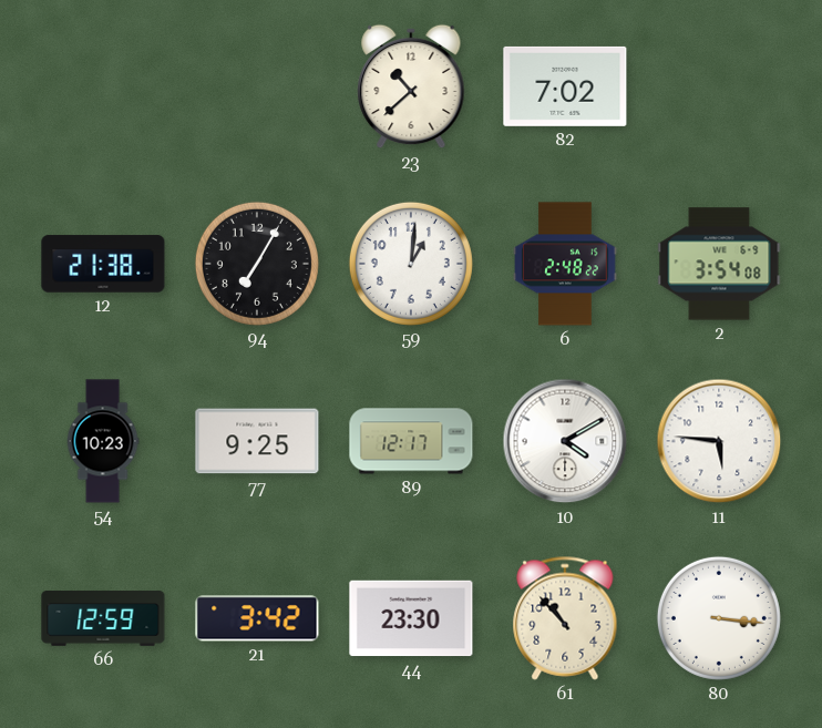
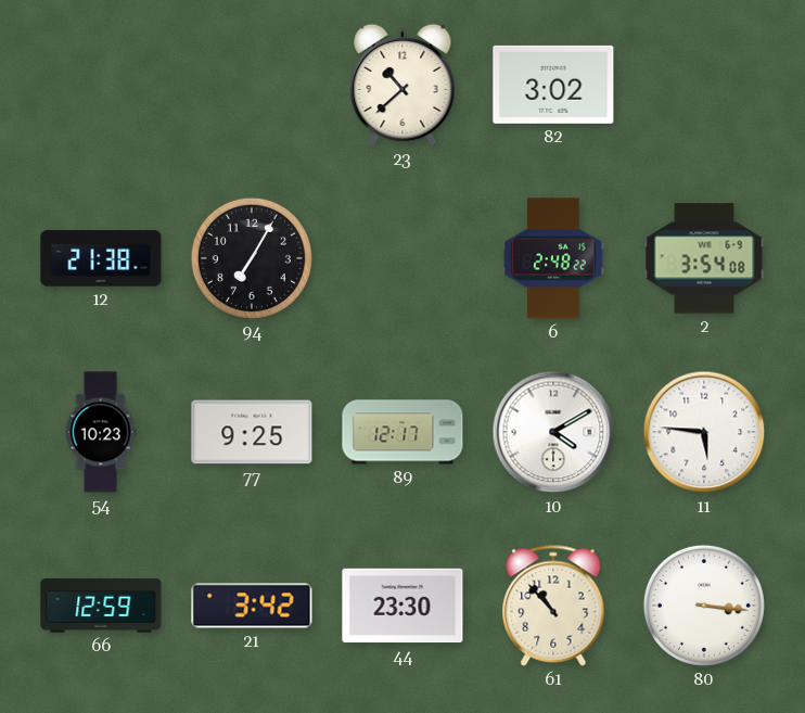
82: 7:02 -> 3:02
59: 1:01 -> none
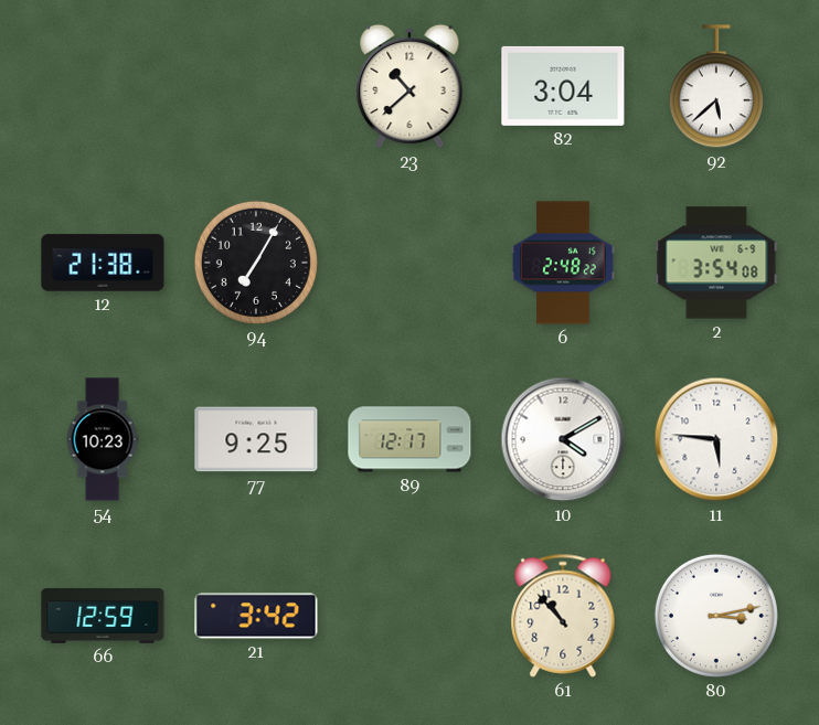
82: 3:02 -> 3:04
92: none -> 5:38
44: 23:30 -> none
80: 3:16 -> 3:13
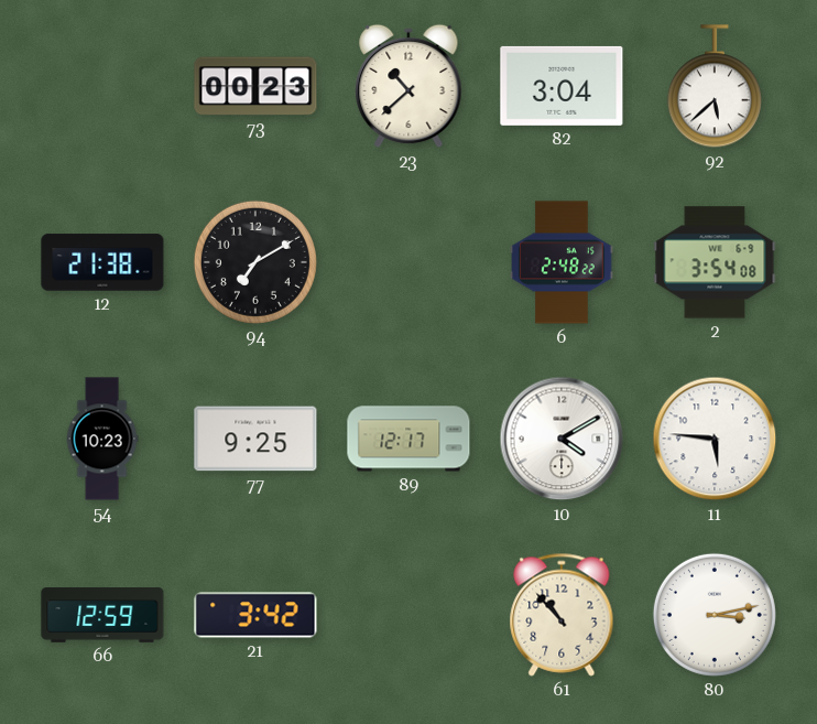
73: none -> 00:23
94: 7:05 -> 7:10
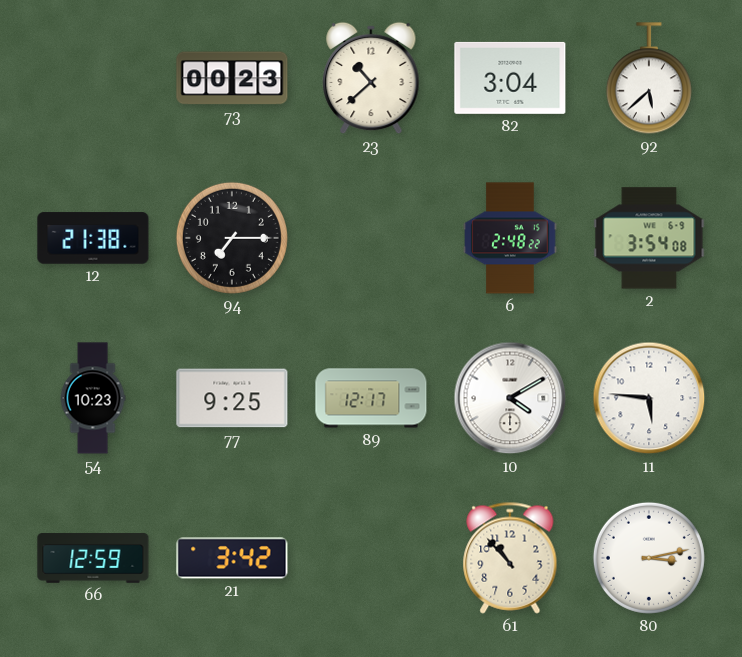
94: 7:10 -> 7:15
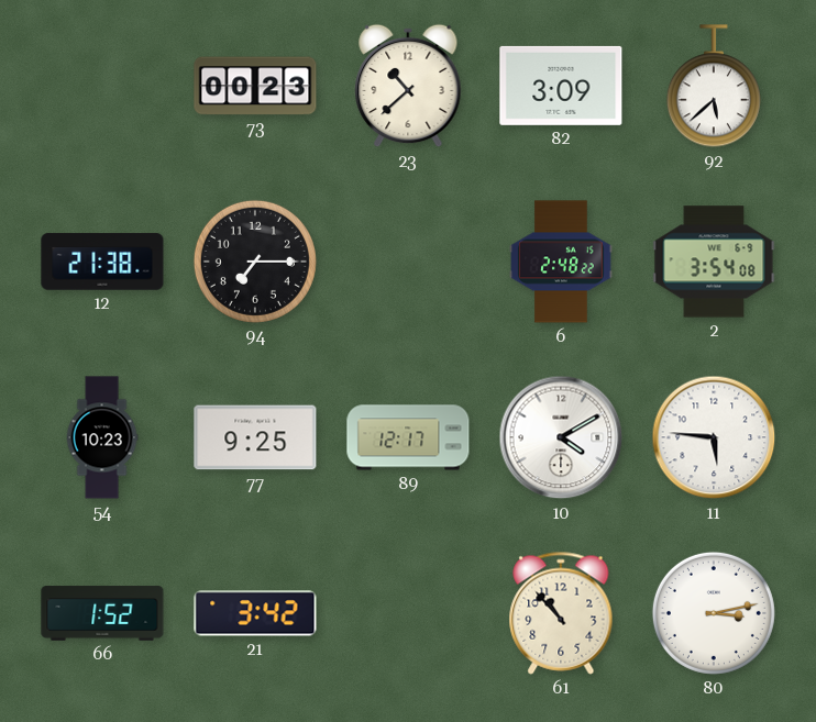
82: 3:04 -> 3:09
66: 12:59 -> 1:52
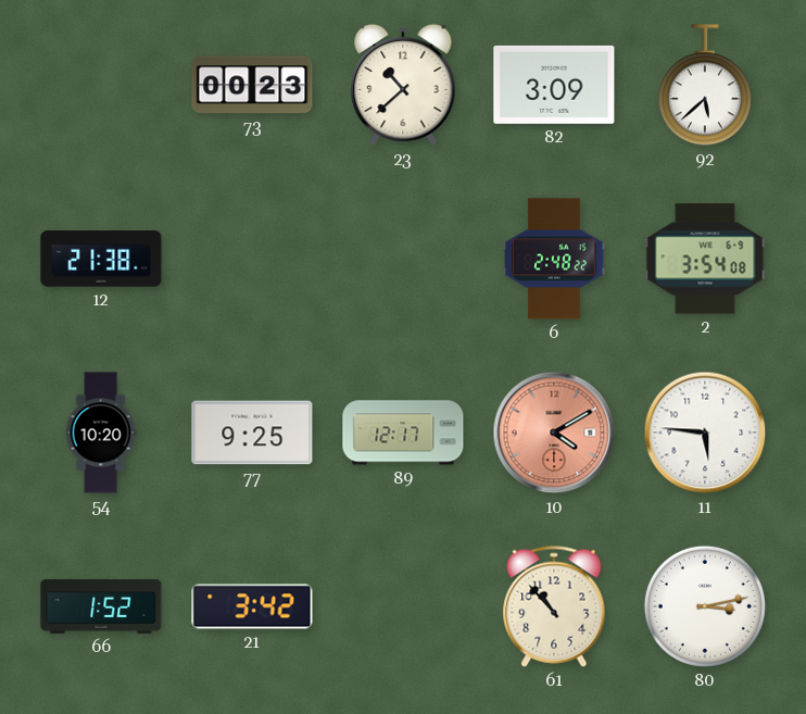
94: 7:15 -> none
54: 10:23 -> 10:20
10 dial: white -> salmon
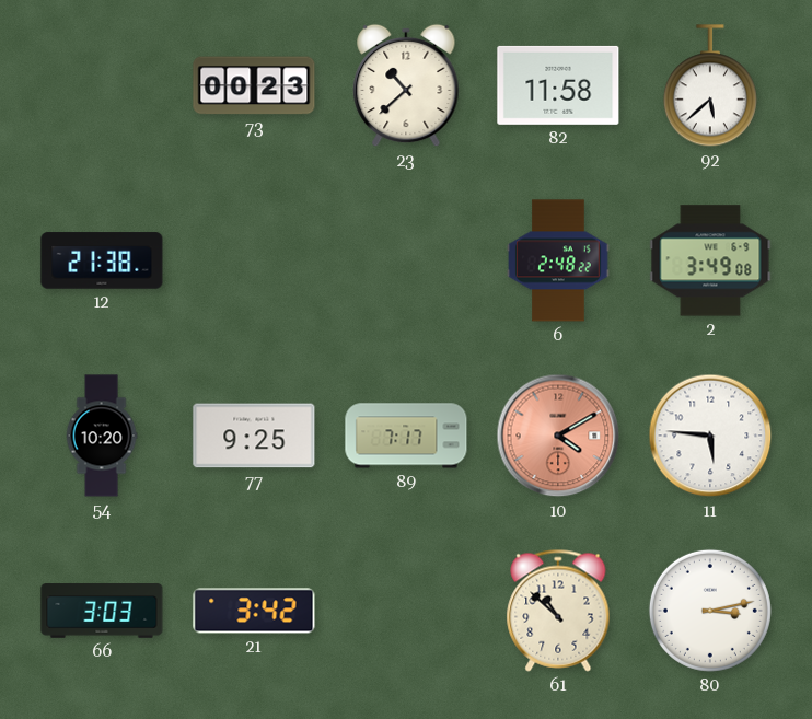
82: 3:09 -> 11:58
2: 3:54 -> 3:49
89: 12:17 -> 7:17
66: 1:52 -> 3:03
61: 10:53 -> 10:52
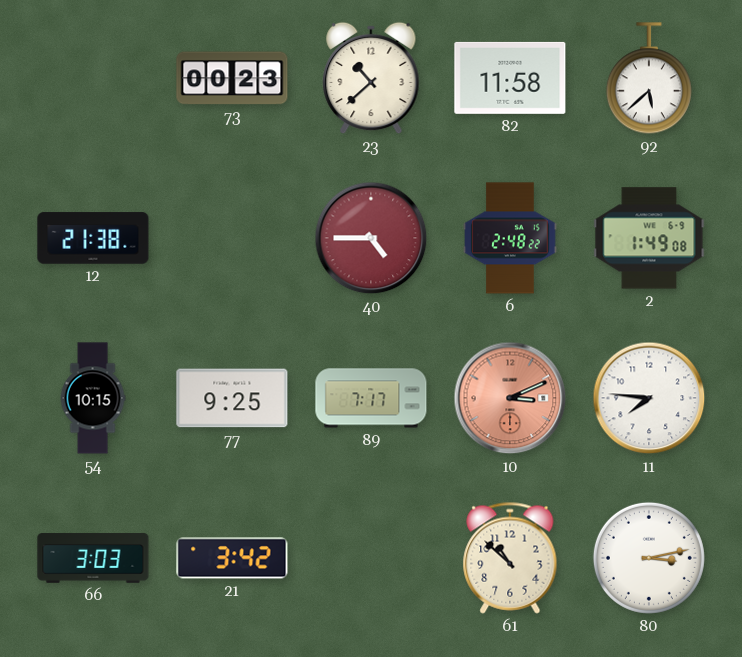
40: none -> 4:45
2: 3:49 -> 1:49
54: 10:20 -> 10:15
10: 4:10 -> 3:11
11: 5:46 -> 7:46
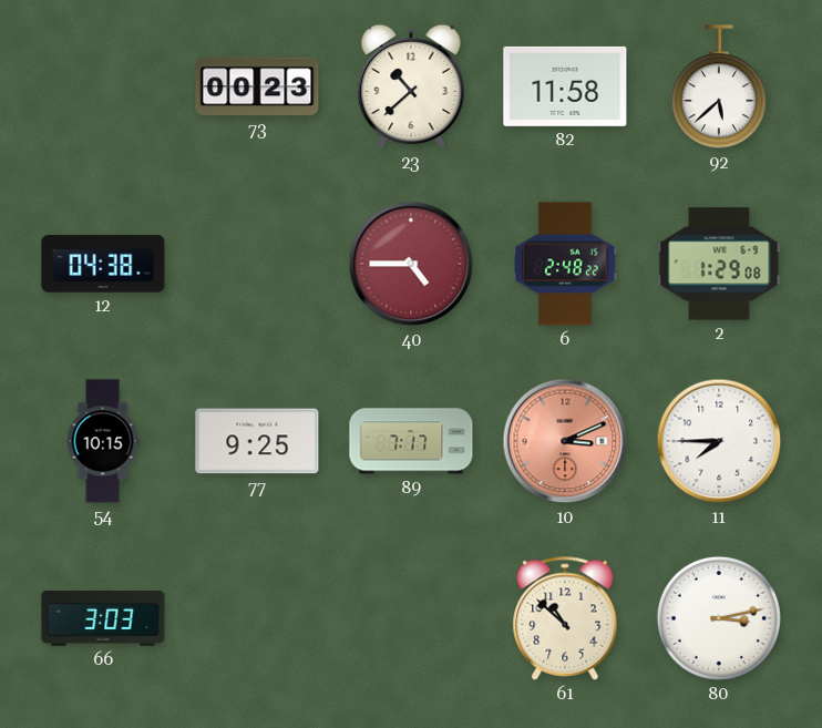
12: 21:38 -> 04:38
2: 1:49 -> 1:29
11: 7:46 -> 7:45
21: 3:42 -> none
